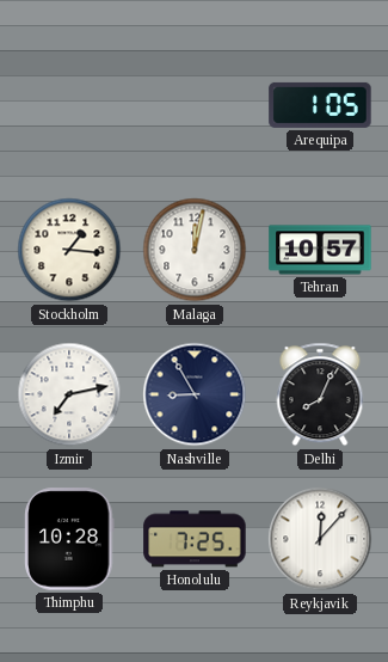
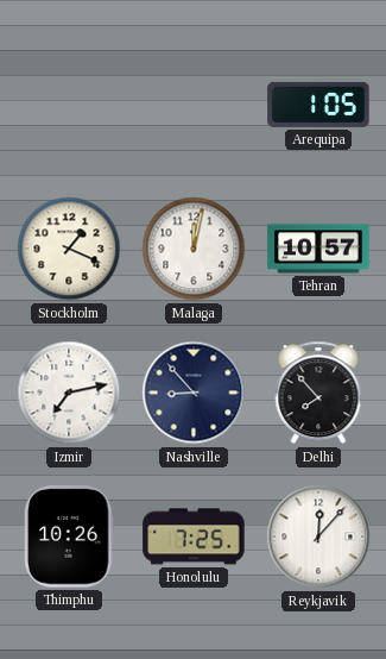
Stockholm: 1:16 -> 1:19
Nashville: 8:55 -> 8:53
Delhi: 8:04 -> 7:53
Thimphu: 10:28 -> 10:26
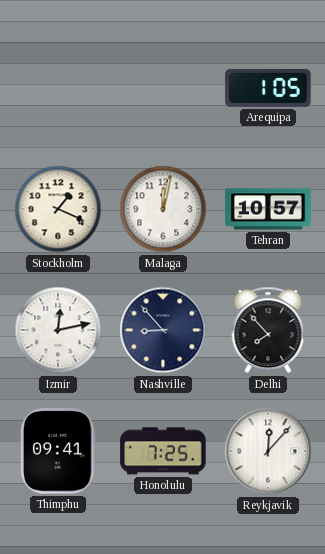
Izmir: 7:13 -> 12:13
Thimphu: 10:26 -> 09:41
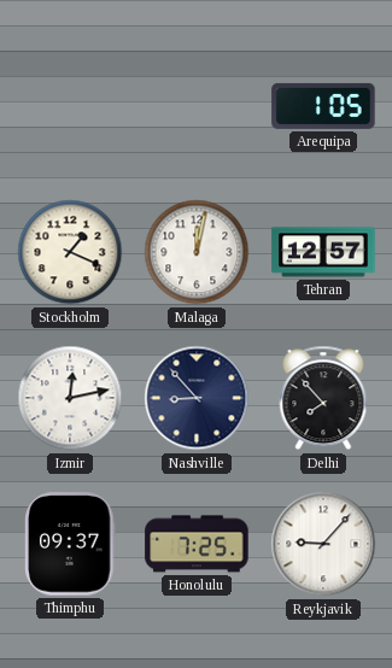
Tehran: 10:57 -> 12:57
Thimphu: 09:41 -> 09:37
Reykjavik: 12:07 -> 9:07
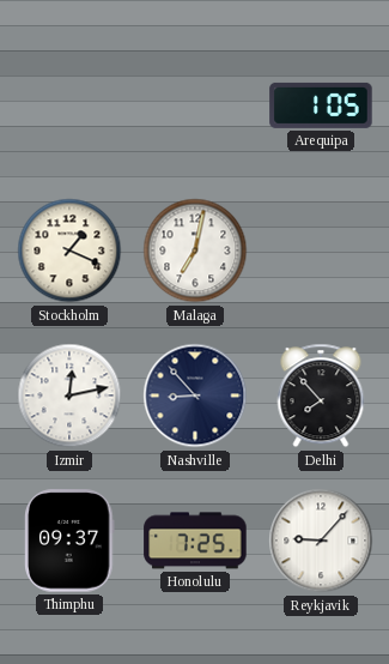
Malaga: 12:02 -> 7:02
Tehran: 12:57 -> none
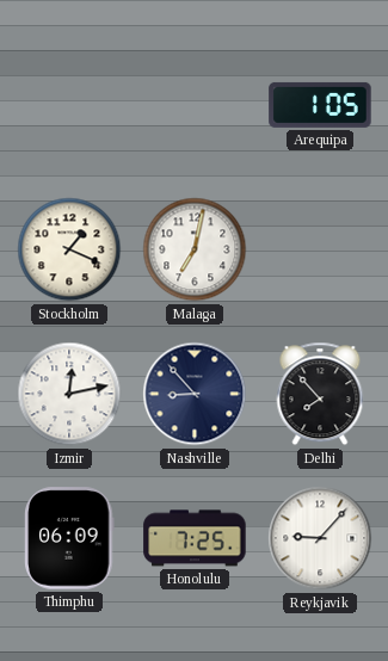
Thimphu: 09:37 -> 06:09
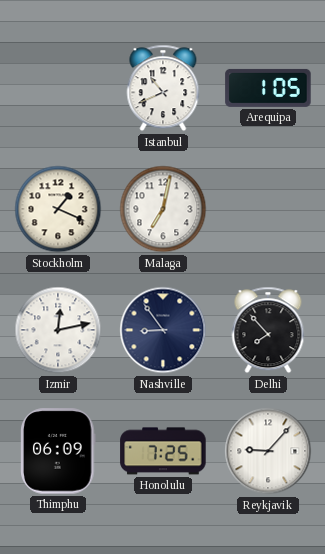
Istanbul: none -> 10:41
Nashville: 8:53 -> 8:54
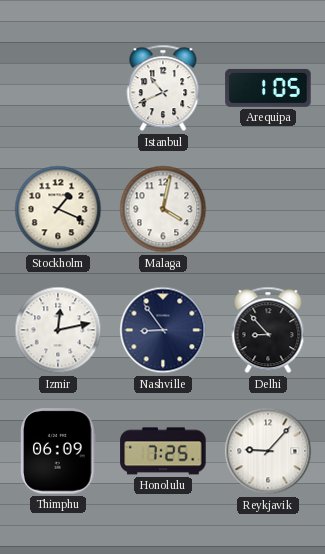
Malaga: 7:02 -> 4:02
Delhi: 7:53 -> 8:53
